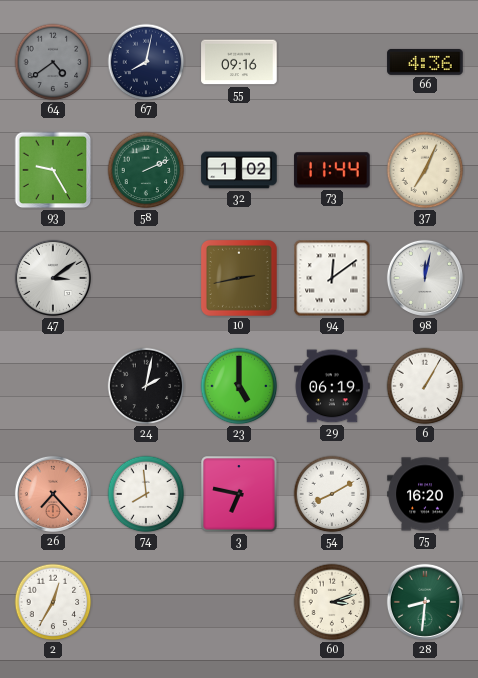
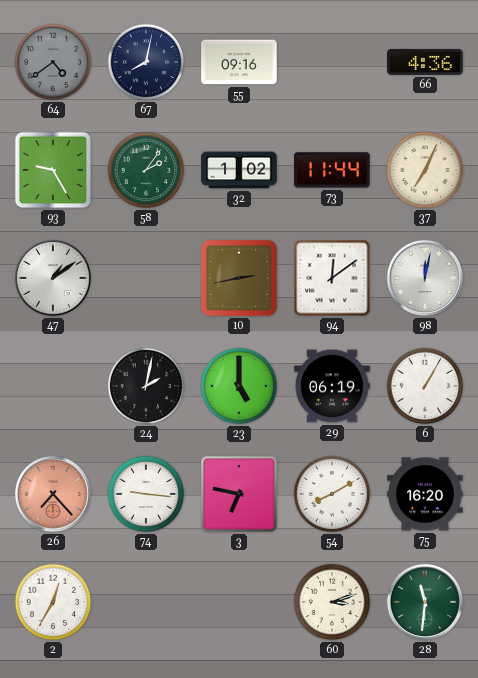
58: 2:11 -> 2:06
47: 3:09 -> 1:09
74: 7:59 -> 9:16
28: 8:31 -> 11:31
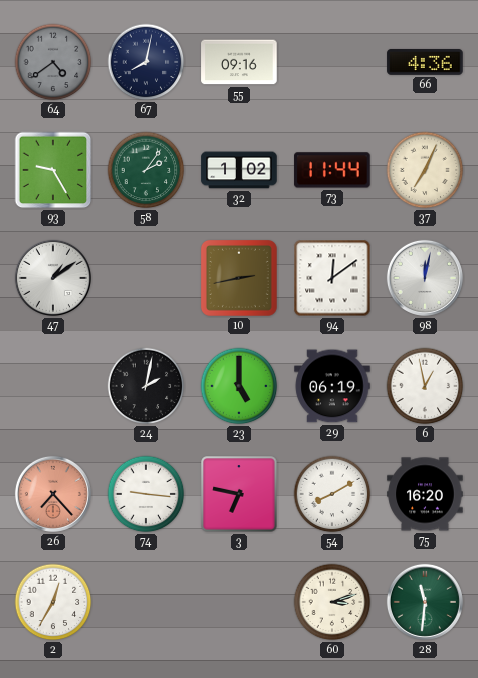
6: 1:05 -> 12:58
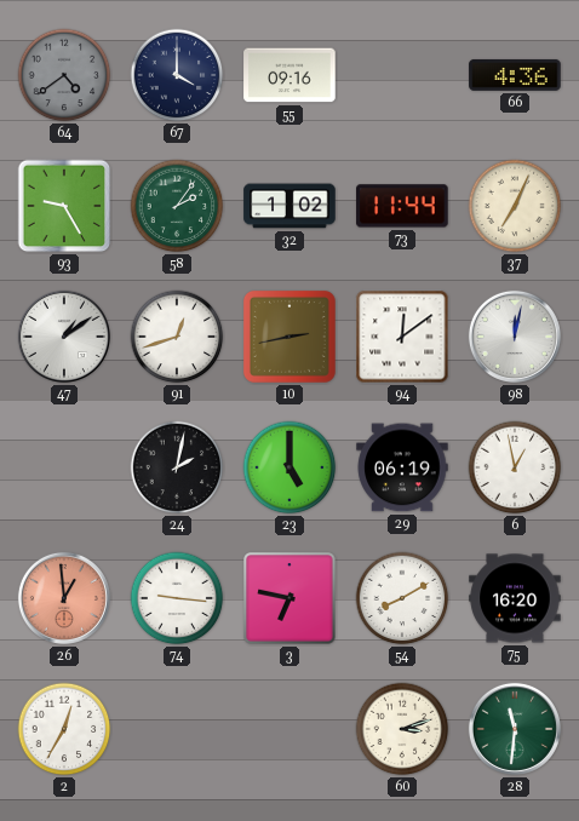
67: 8:02 -> 4:00
91: none -> 12:42
26: 7:23 -> 12:59
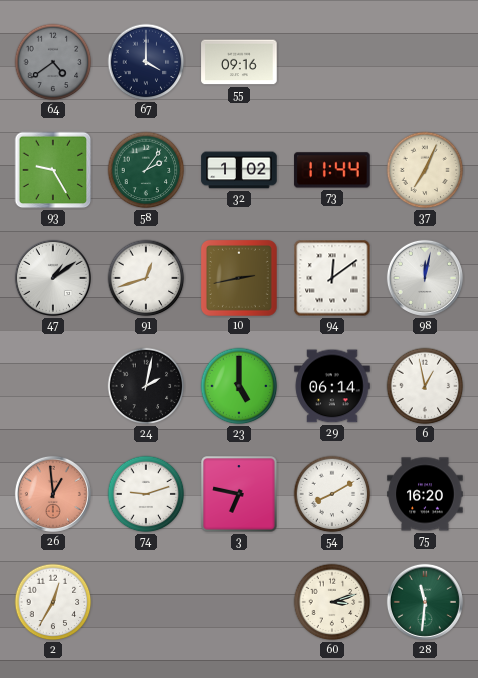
66: 4:36 -> none
29: 06:19 -> 06:14
74: 9:16 -> 9:12
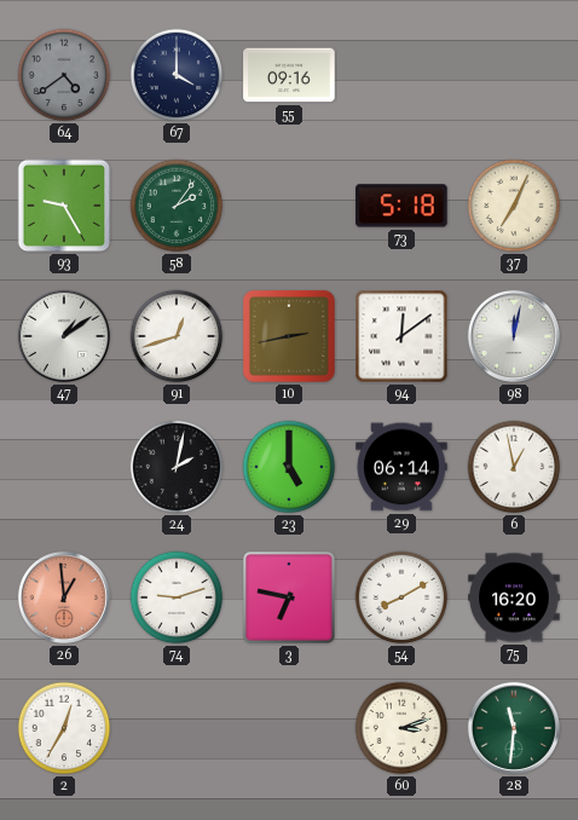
32: 1:02 -> none
73: 11:44 -> 5:18
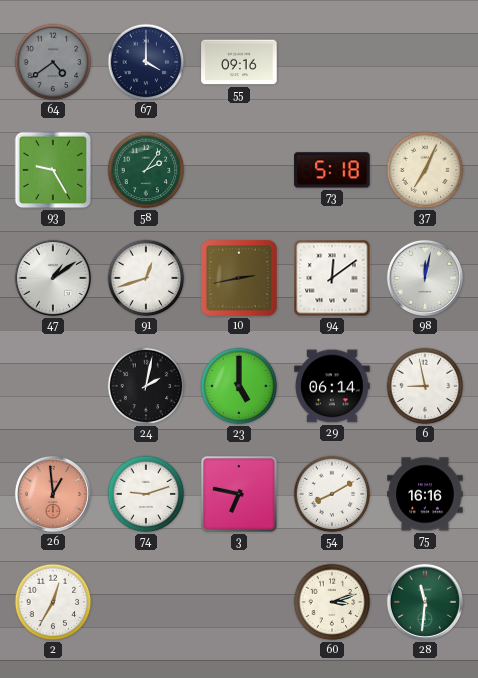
6: 12:58 -> 8:58
75: 16:20 -> 16:16
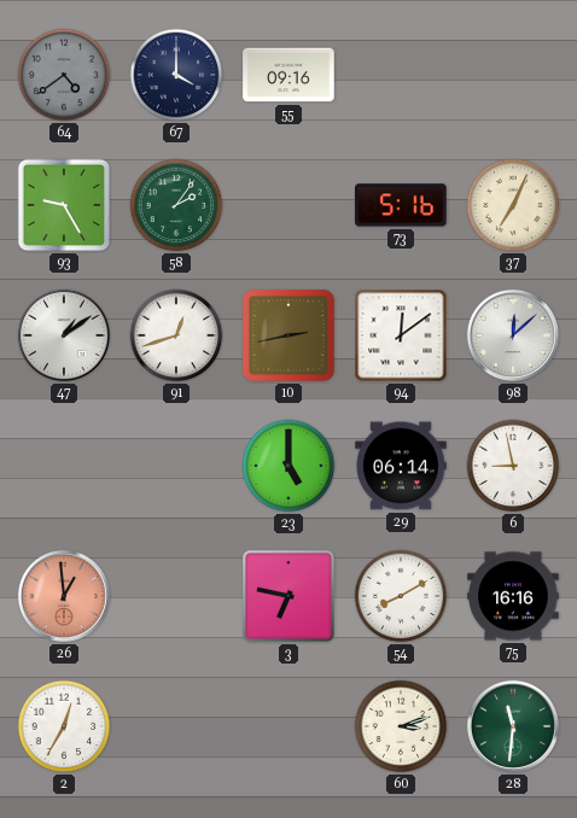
73: 5:18 -> 5:16
98: 12:02 -> 12:08
24: 2:02 -> none
74: 9:12 -> none
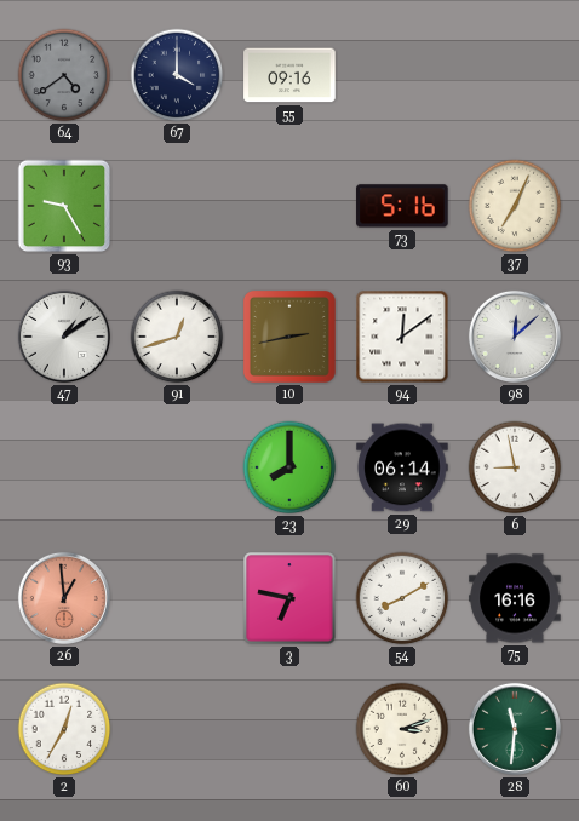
58: 2:06 -> none
23: 5:00 -> 8:00
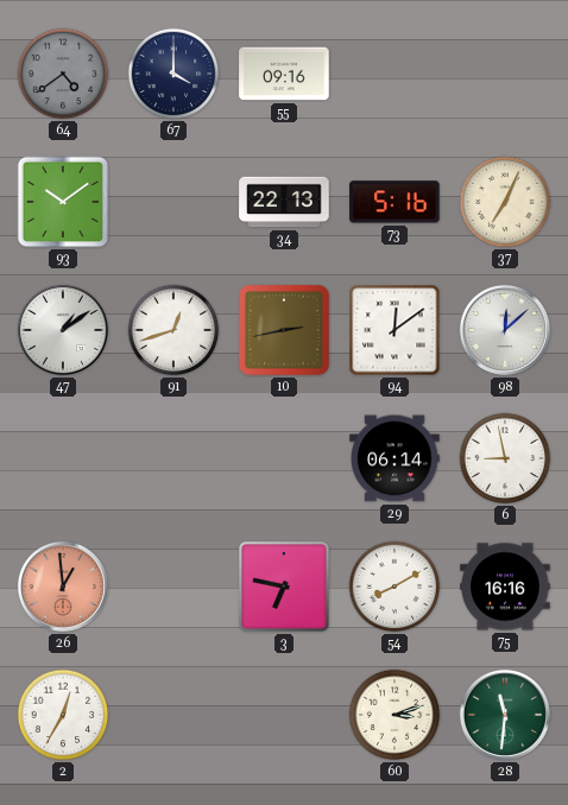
93: 9:25 -> 10:09
34: none -> 22:13
23: 8:00 -> none
